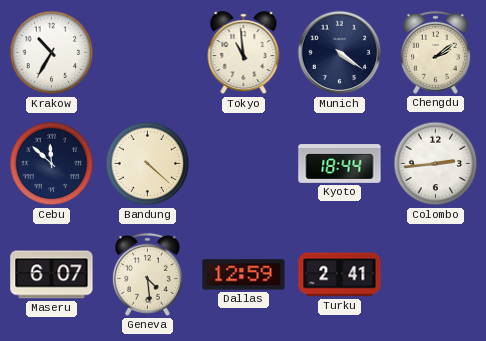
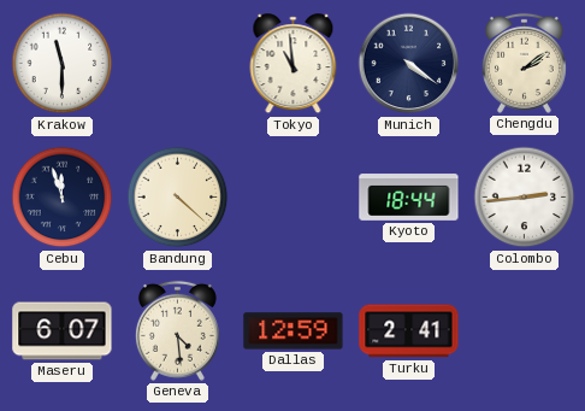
Krakow: 10:35 -> 11:30
Cebu: 11:52 -> 11:57
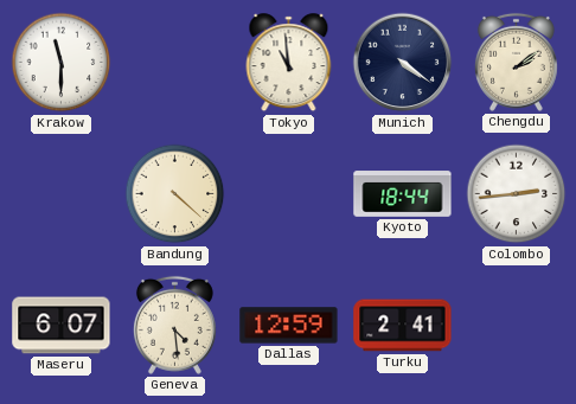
Cebu: 11:57 -> none
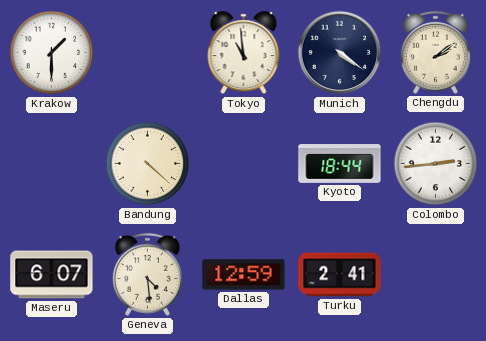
Krakow: 11:30 -> 1:30
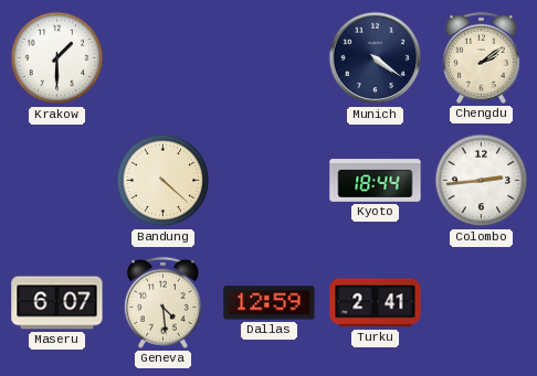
Tokyo: 10:59 -> none
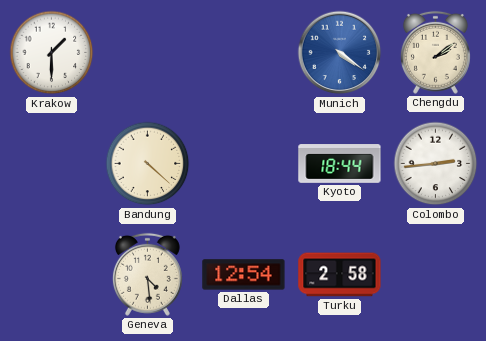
Munich dial: navy -> blue
Maseru: 6:07 -> none
Dallas: 12:59 -> 12:54
Turku: 2:41 -> 2:58
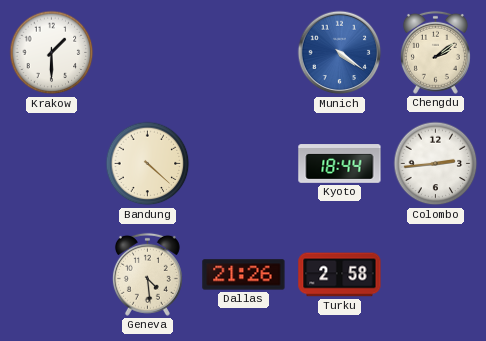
Dallas: 12:54 -> 21:26
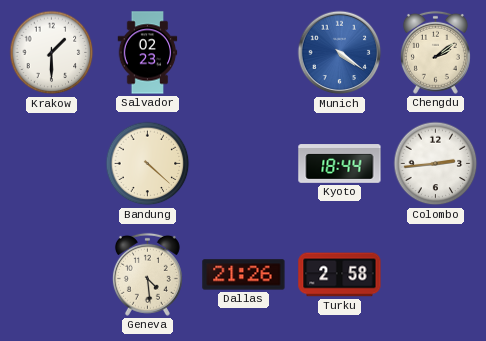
Salvador: none -> 02:23
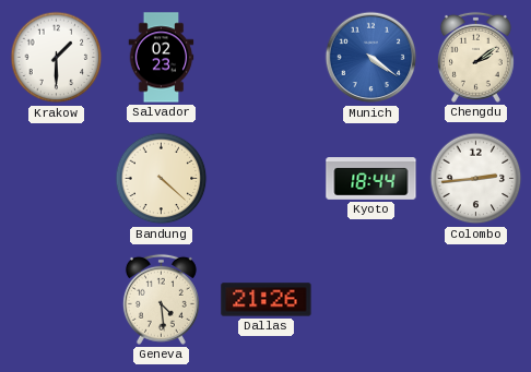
Turku: 2:58 -> none
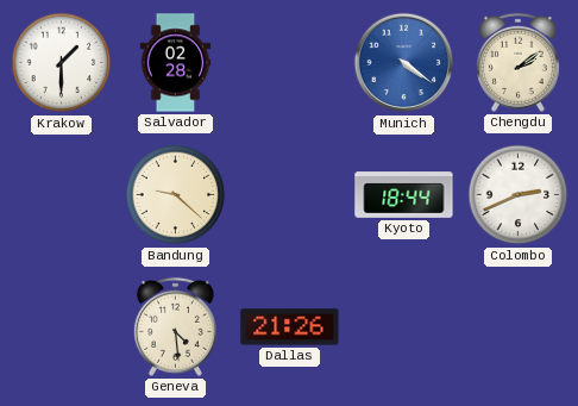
Salvador: 02:23 -> 02:28
Bandung: 4:22 -> 9:22
Colombo: 2:44 -> 2:41
